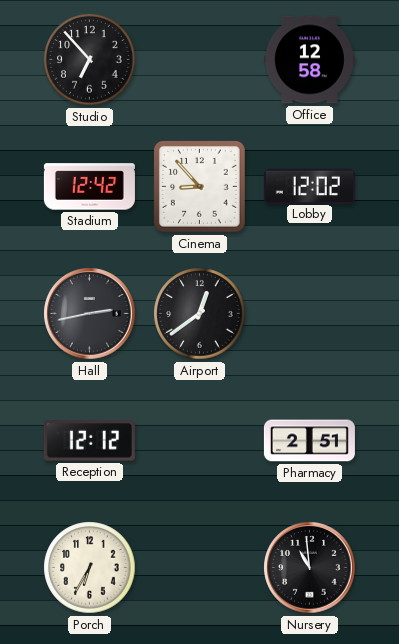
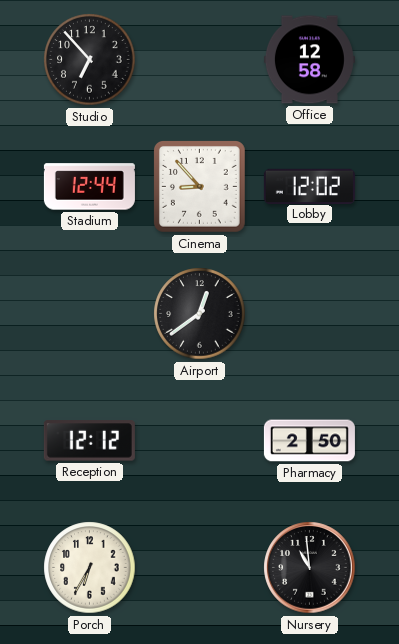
Stadium: 12:42 -> 12:44
Hall: 2:43 -> none
Pharmacy: 2:51 -> 2:50
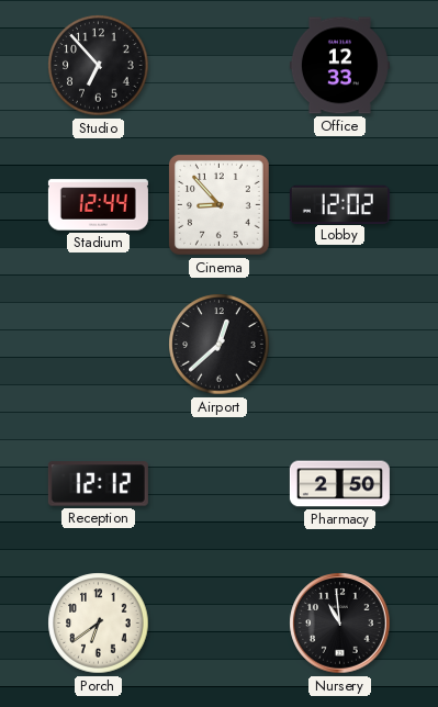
Office: 12:58 -> 12:33
Airport: 12:39 -> 12:38
Porch: 6:35 -> 6:39
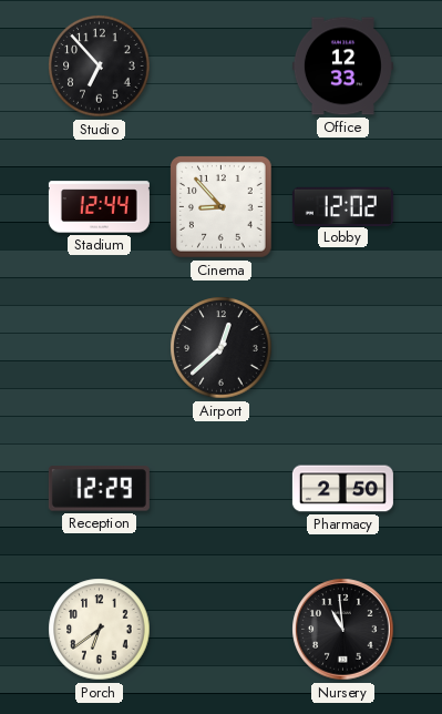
Reception: 12:12 -> 12:29
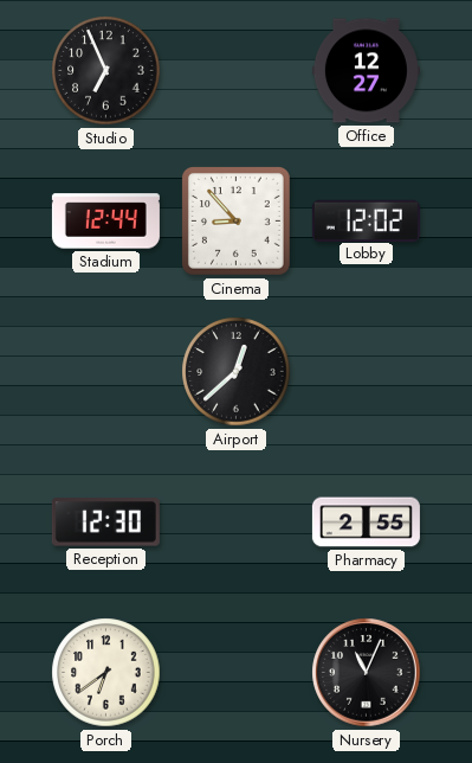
Studio: 6:53 -> 6:56
Office: 12:33 -> 12:27
Reception: 12:29 -> 12:30
Pharmacy: 2:50 -> 2:55
Nursery: 10:59 -> 11:04
